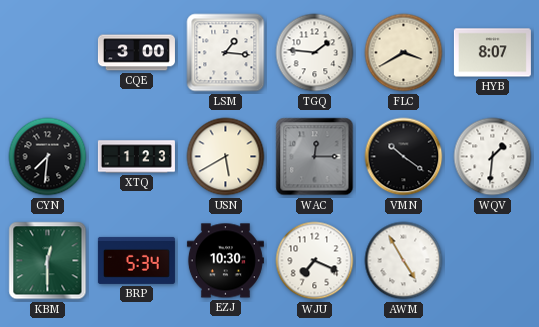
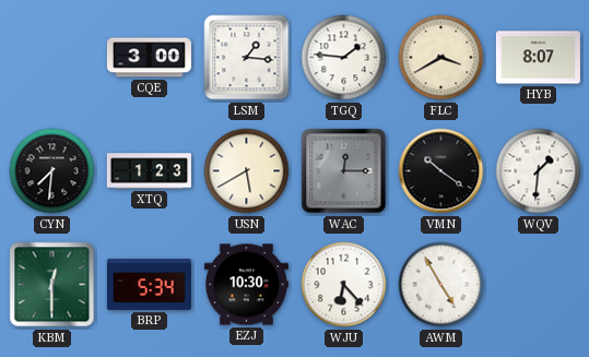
WJU: 7:19 -> 6:23
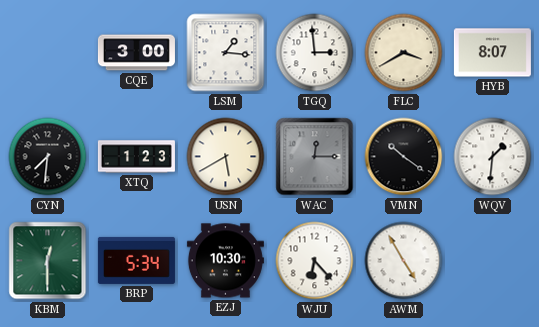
TGQ: 1:46 -> 2:59
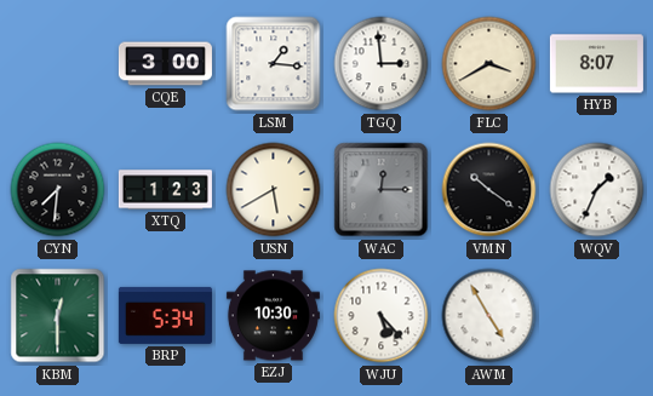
WQV: 1:31 -> 1:34
WJU: 6:23 -> 5:23
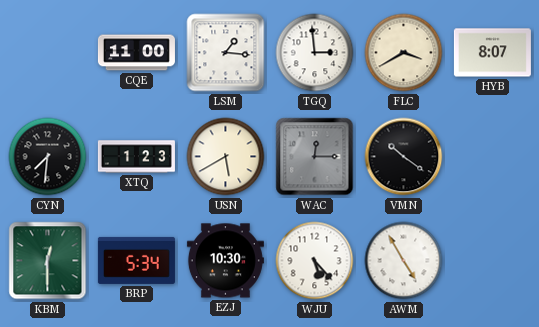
CQE: 3:00 -> 11:00
WQV: 1:34 -> none
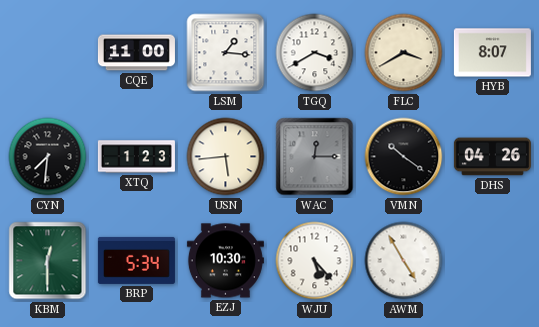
TGQ: 2:59 -> 3:40
USN: 5:40 -> 5:44
DHS: none -> 04:26
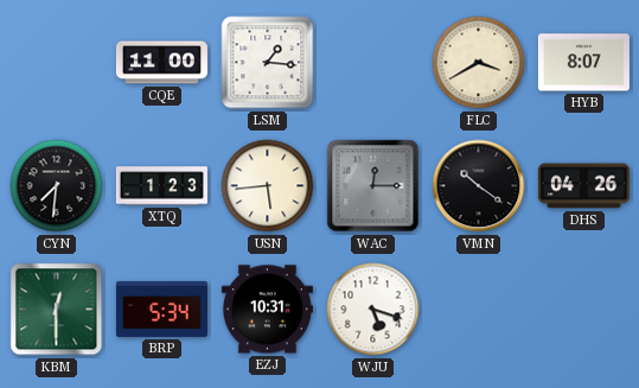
TGQ: 3:40 -> none
EZJ: 10:30 -> 10:31
WJU: 5:23 -> 5:18
AWM: 4:55 -> none
